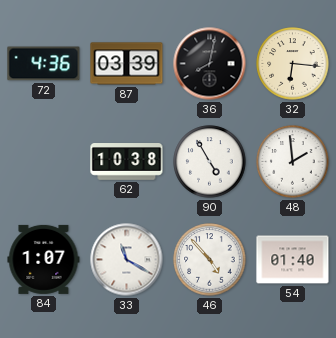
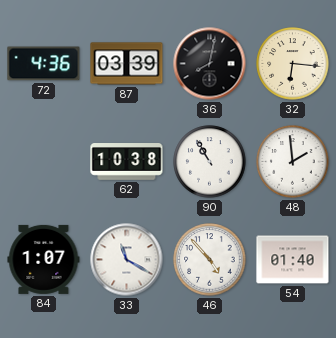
90: 4:55 -> 10:55
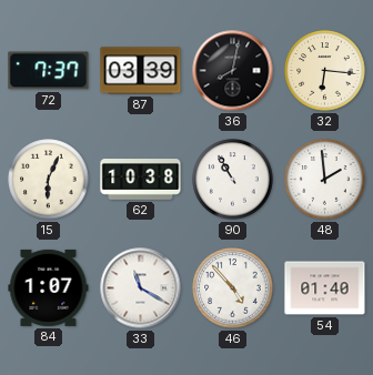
72: 4:36 -> 7:37
15: none -> 6:04
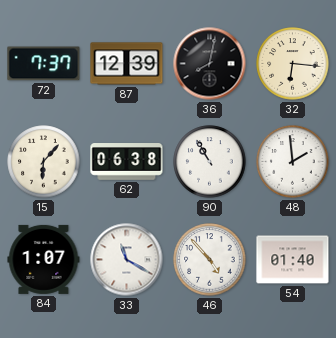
87: 03:39 -> 12:39
15: 6:04 -> 6:07
62: 10:38 -> 06:38
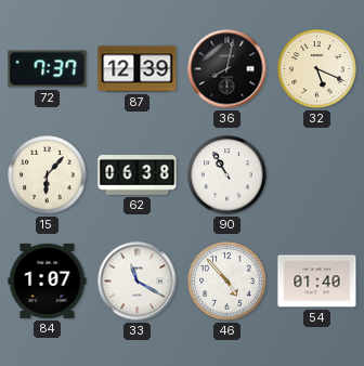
32: 6:16 -> 5:19
48: 1:59 -> none
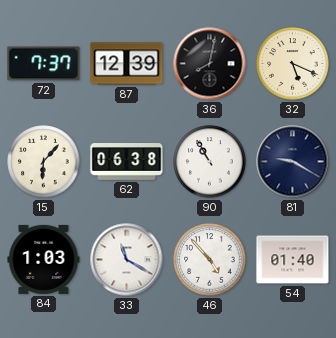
81: none -> 9:20
84: 1:07 -> 1:03
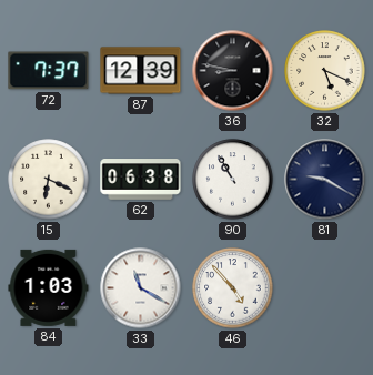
36: 8:02 -> 8:47
15: 6:07 -> 6:19
54: 01:40 -> none
